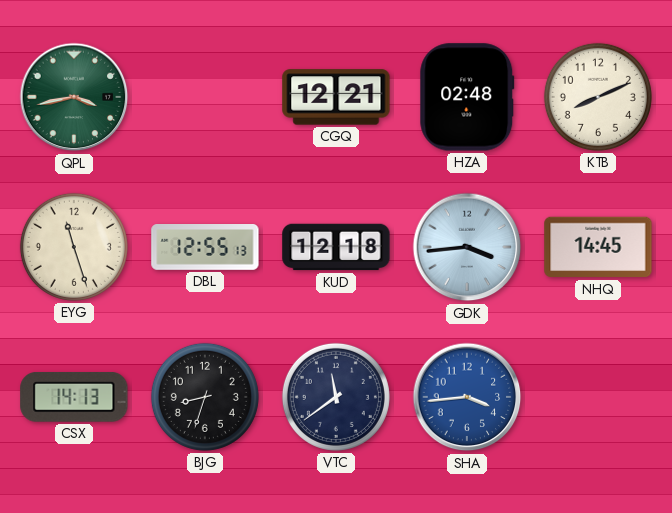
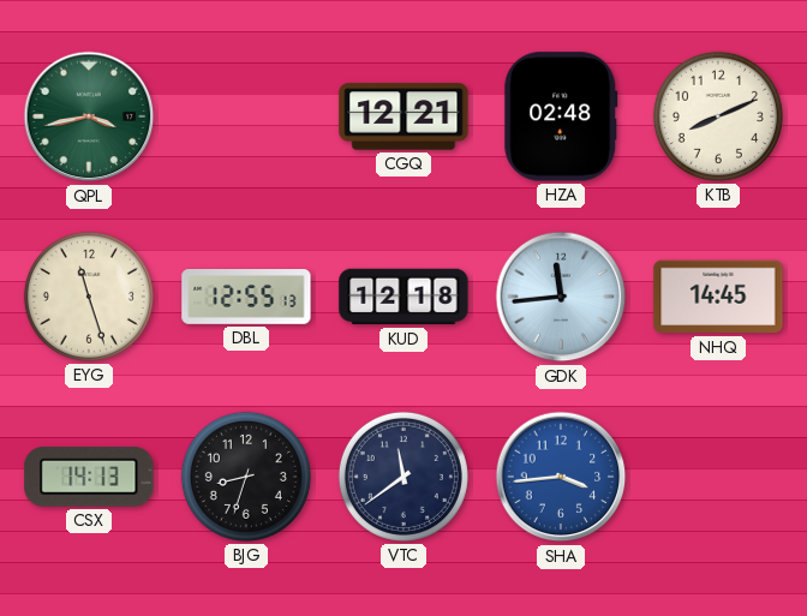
GDK: 3:44 -> 11:44
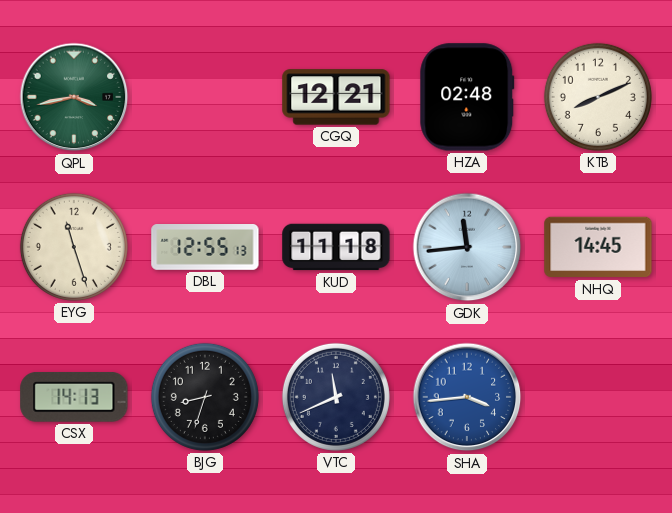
KUD: 12:18 -> 11:18
VTC: 11:39 -> 11:41
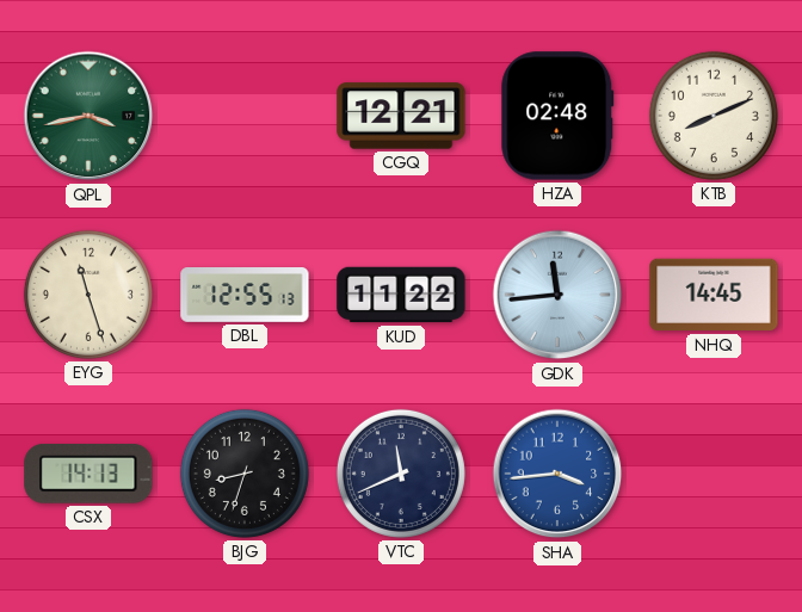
KUD: 11:18 -> 11:22
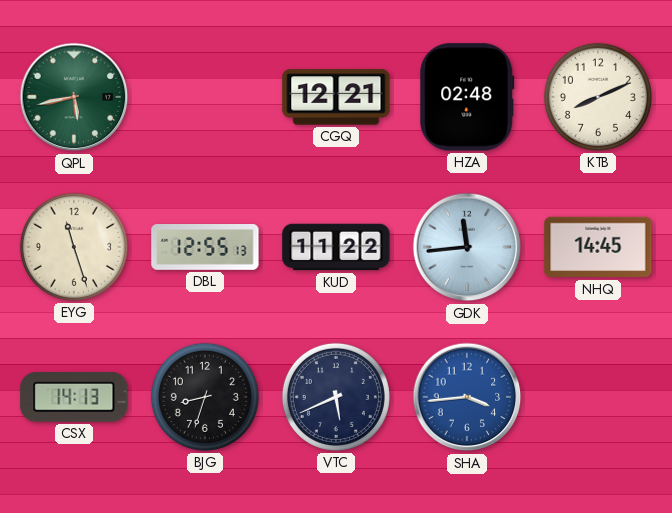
QPL: 3:43 -> 5:43
VTC: 11:41 -> 5:41
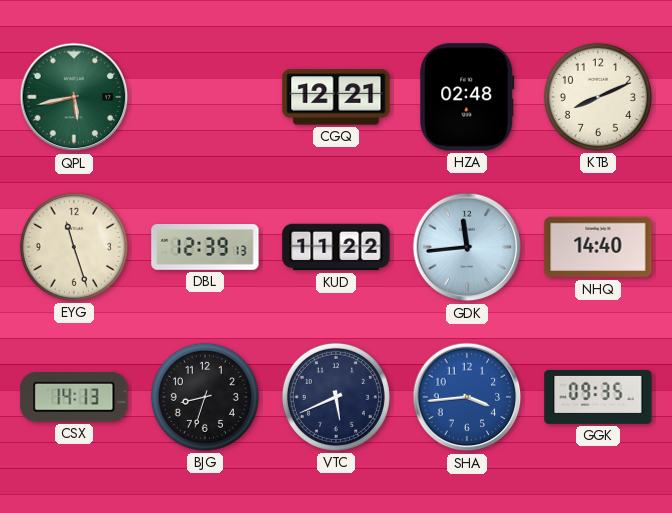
DBL: 12:55 -> 12:39
NHQ: 14:45 -> 14:40
GGK: none -> 09:35
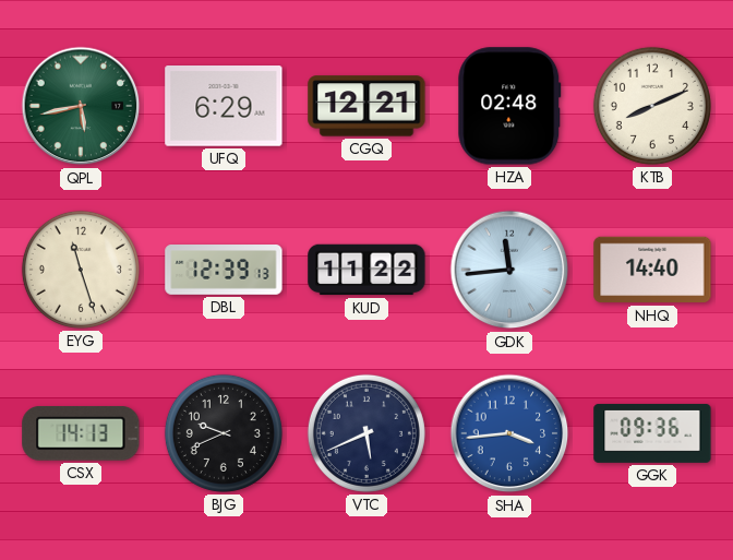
UFQ: none -> 6:29
BJG: 8:33 -> 9:41
GGK: 09:35 -> 09:36
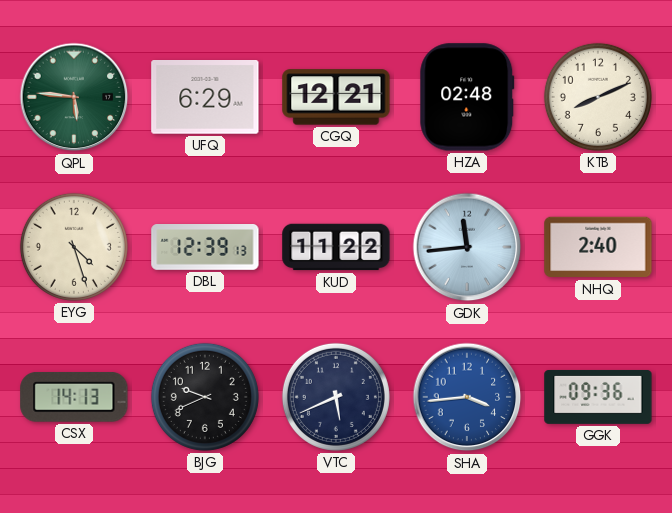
QPL: 5:43 -> 5:46
EYG: 11:27 -> 4:27
NHQ: 14:40 -> 2:40
